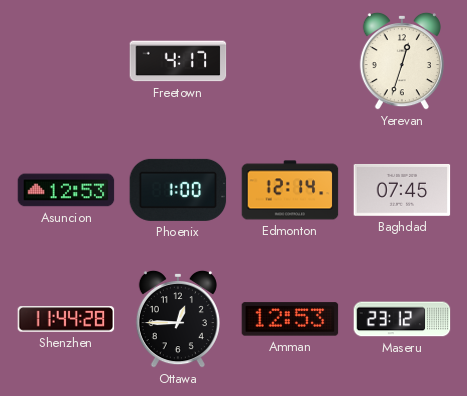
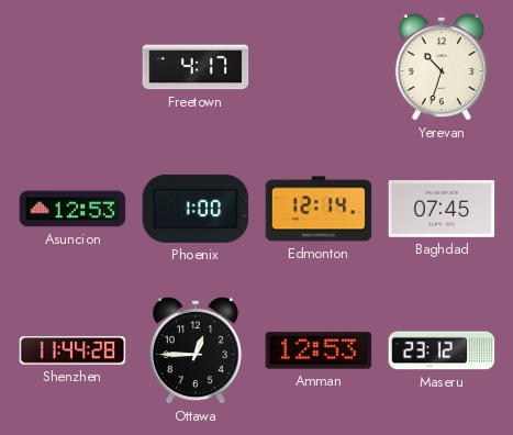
Yerevan: 12:33 -> 10:33
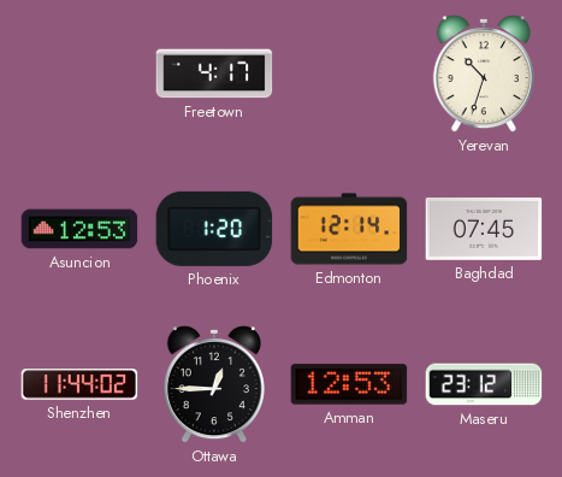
Phoenix: 1:00 -> 1:20
Shenzhen: 11:44:28 -> 11:44:02
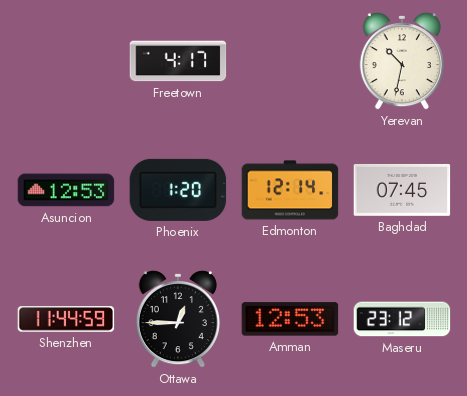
Yerevan: 10:33 -> 10:32
Shenzhen: 11:44:02 -> 11:44:59
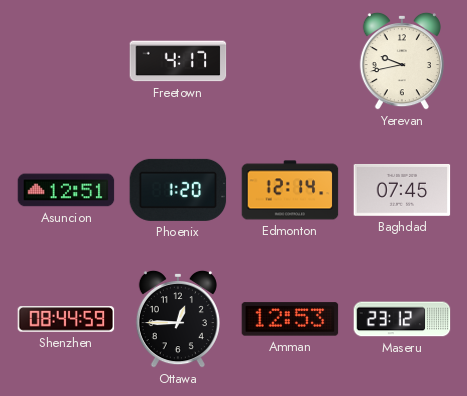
Yerevan: 10:32 -> 9:43
Asuncion: 12:53 -> 12:51
Shenzhen: 11:44 -> 08:44
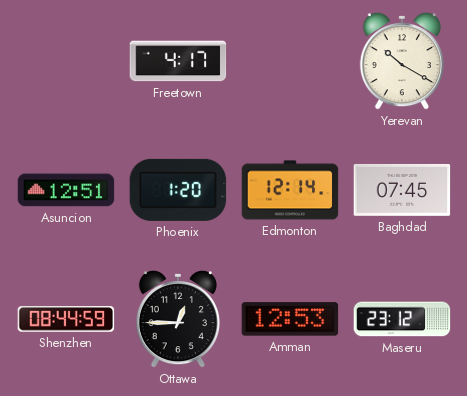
Yerevan: 9:43 -> 10:20
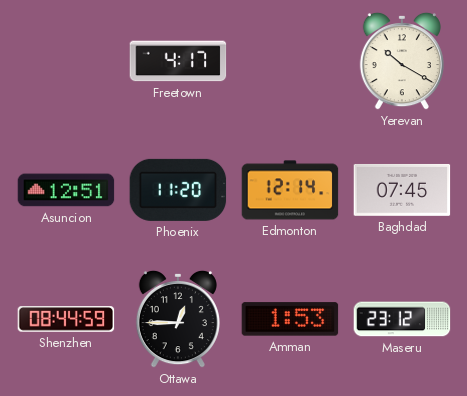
Phoenix: 1:20 -> 11:20
Amman: 12:53 -> 1:53
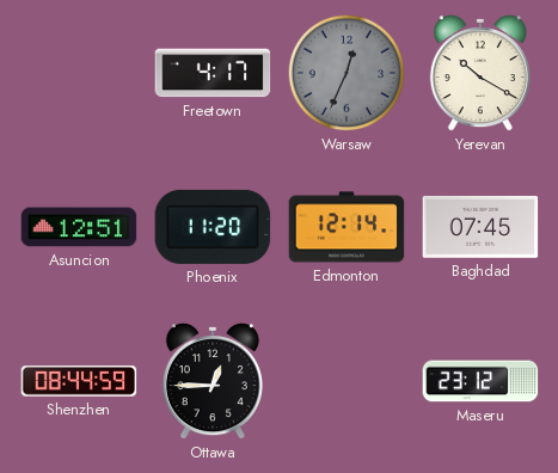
Warsaw: none -> 12:34
Amman: 1:53 -> none
